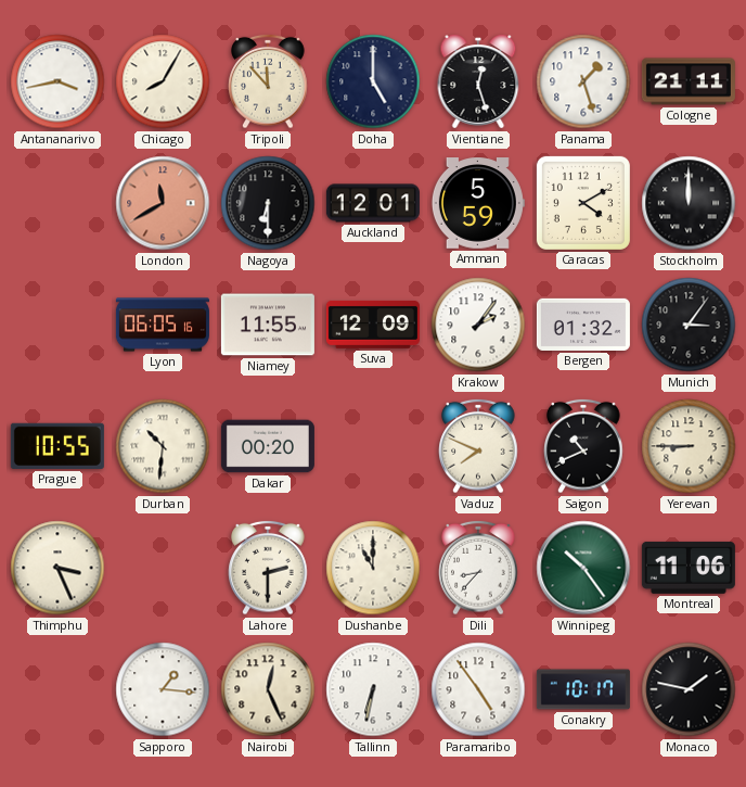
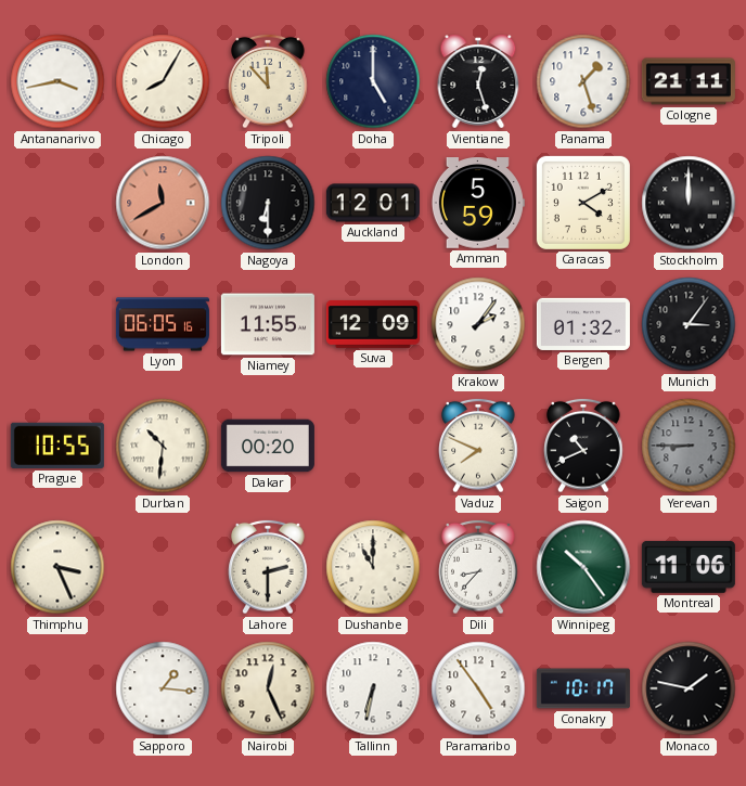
Yerevan dial: cream -> grey
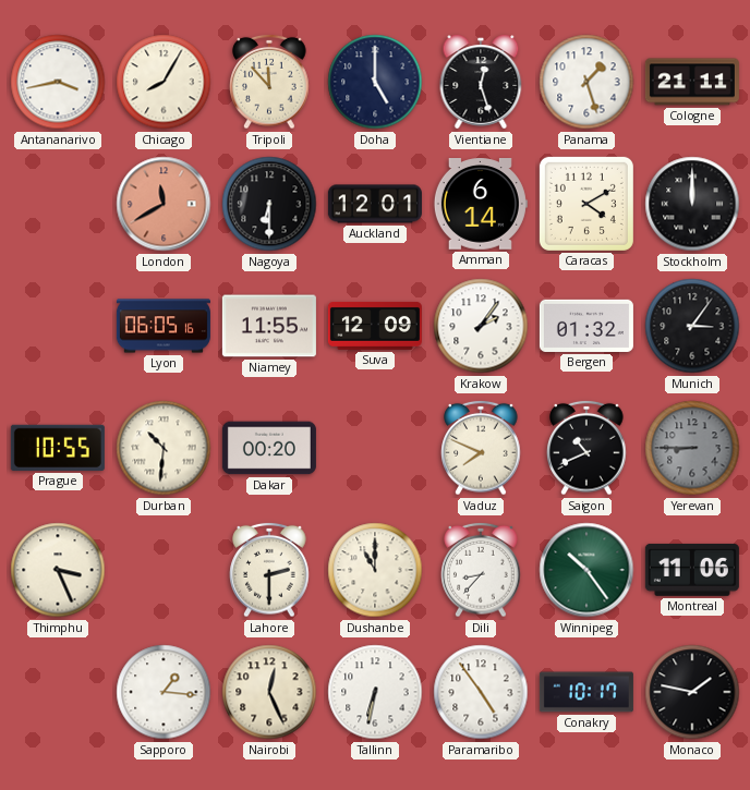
Amman: 5:59 -> 6:14
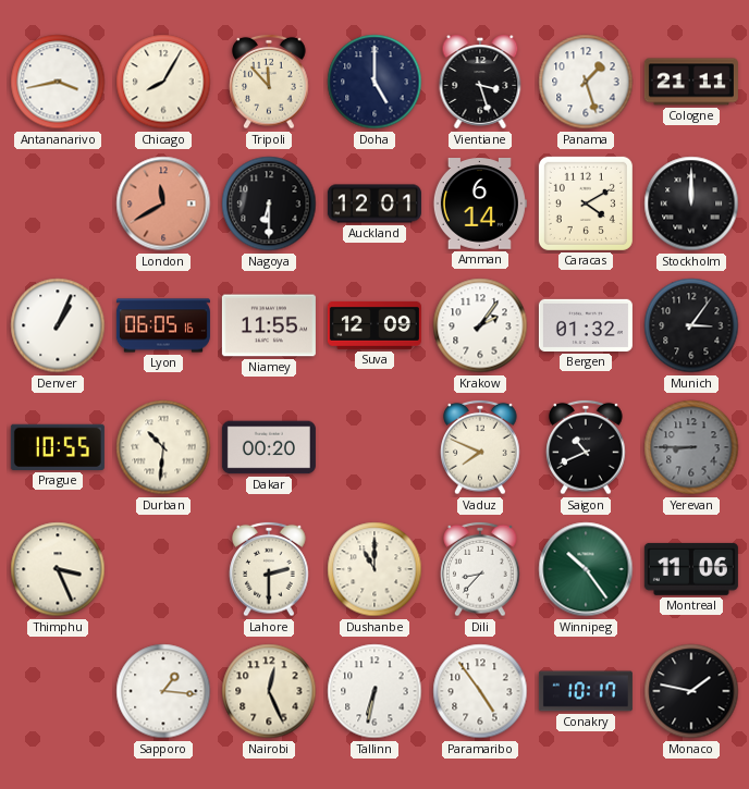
Vientiane: 12:27 -> 3:27
Denver: none -> 1:04
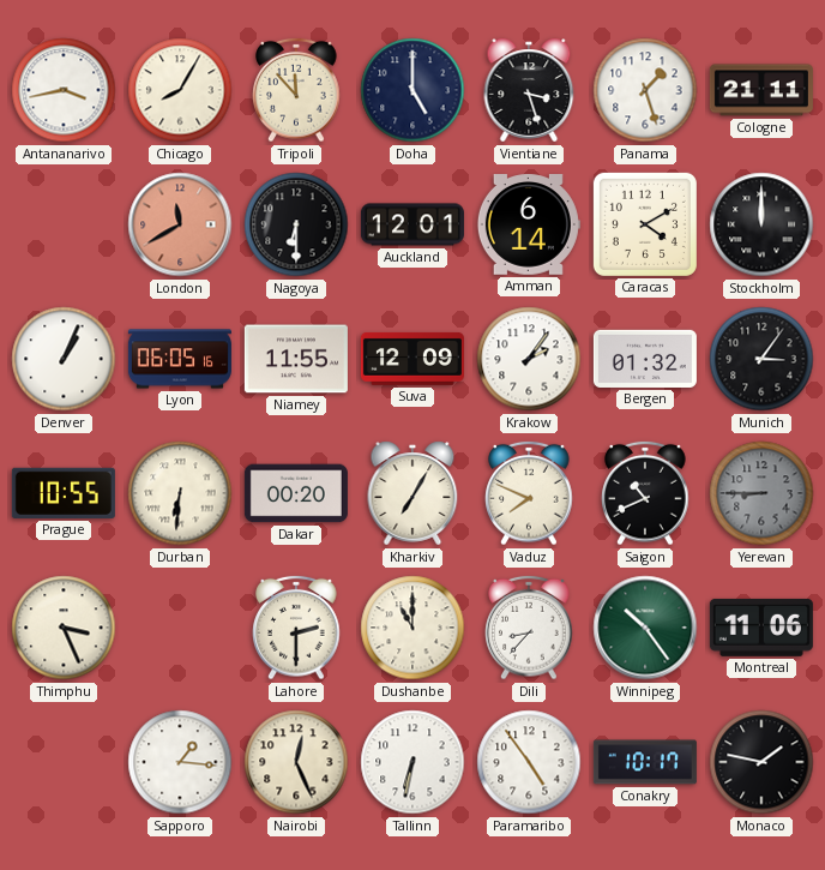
Durban: 10:31 -> 6:31
Kharkiv: none -> 7:05
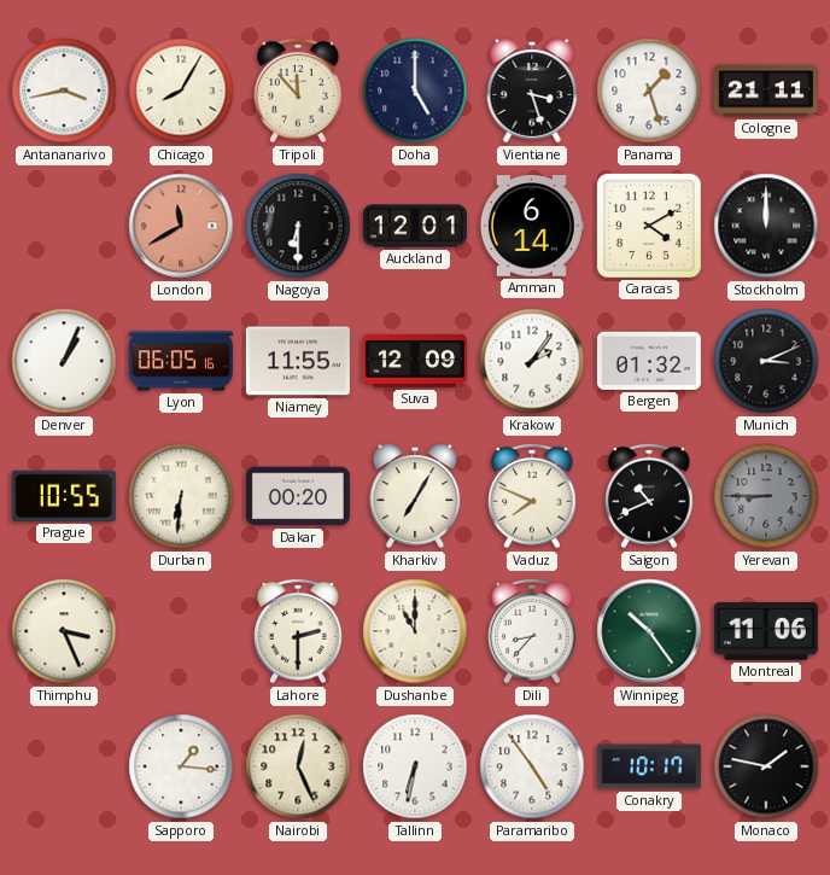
Munich: 3:06 -> 3:11
